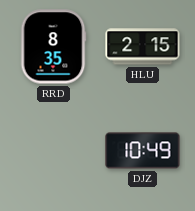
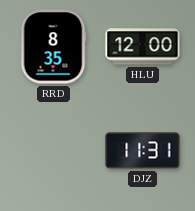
HLU: 2:15 -> 12:00
DJZ: 10:49 -> 11:31
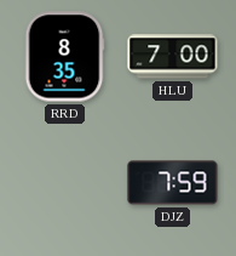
HLU: 12:00 -> 7:00
DJZ: 11:31 -> 7:59
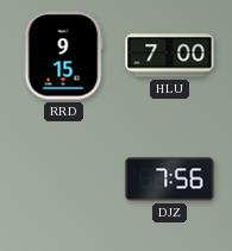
RRD: 8:35 -> 9:15
DJZ: 7:59 -> 7:56
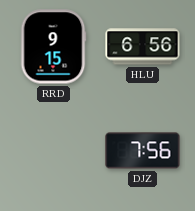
HLU: 7:00 -> 6:56
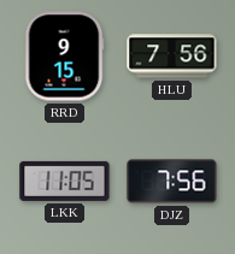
HLU: 6:56 -> 7:56
LKK: none -> 11:05
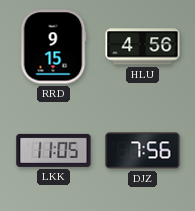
HLU: 7:56 -> 4:56
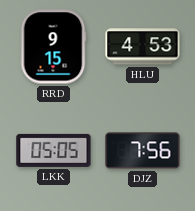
HLU: 4:56 -> 4:53
LKK: 11:05 -> 05:05
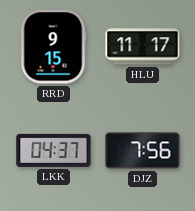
HLU: 4:53 -> 11:17
LKK: 05:05 -> 04:37
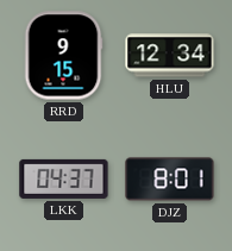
HLU: 11:17 -> 12:34
DJZ: 7:56 -> 8:01
